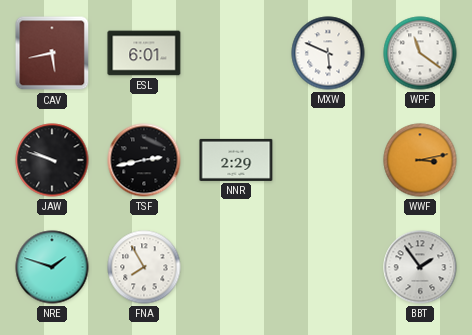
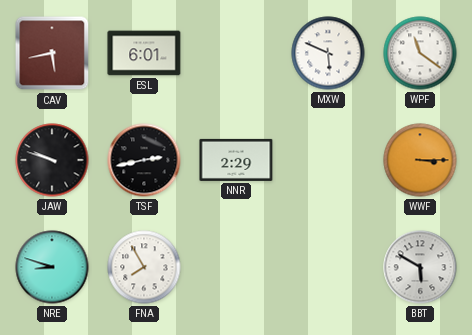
WWF: 3:13 -> 3:15
NRE: 1:48 -> 8:48
BBT: 1:54 -> 5:50
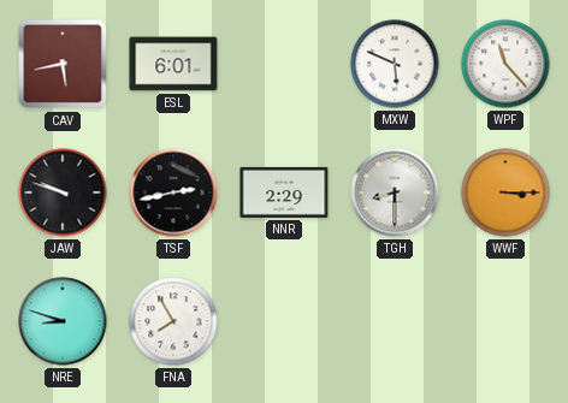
WPF: 11:21 -> 11:23
TGH: none -> 8:30
BBT: 5:50 -> none
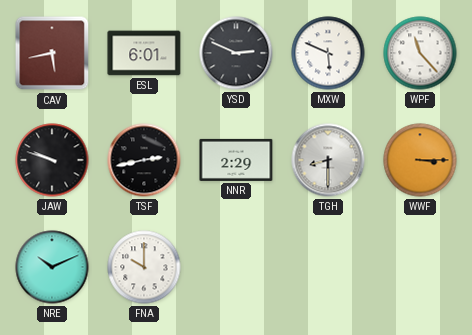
YSD: none -> 2:49
NRE: 8:48 -> 10:11
FNA: 7:55 -> 10:00
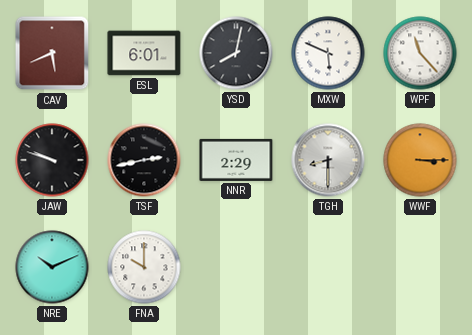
CAV: 5:43 -> 5:41
YSD: 2:49 -> 8:02
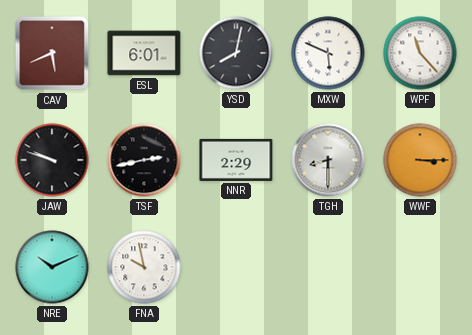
FNA: 10:00 -> 9:58
